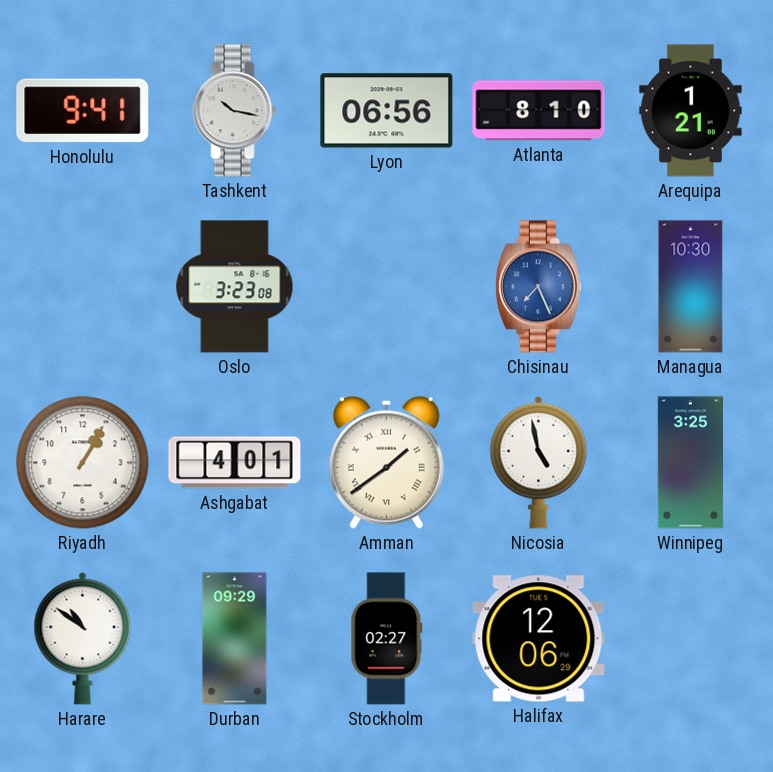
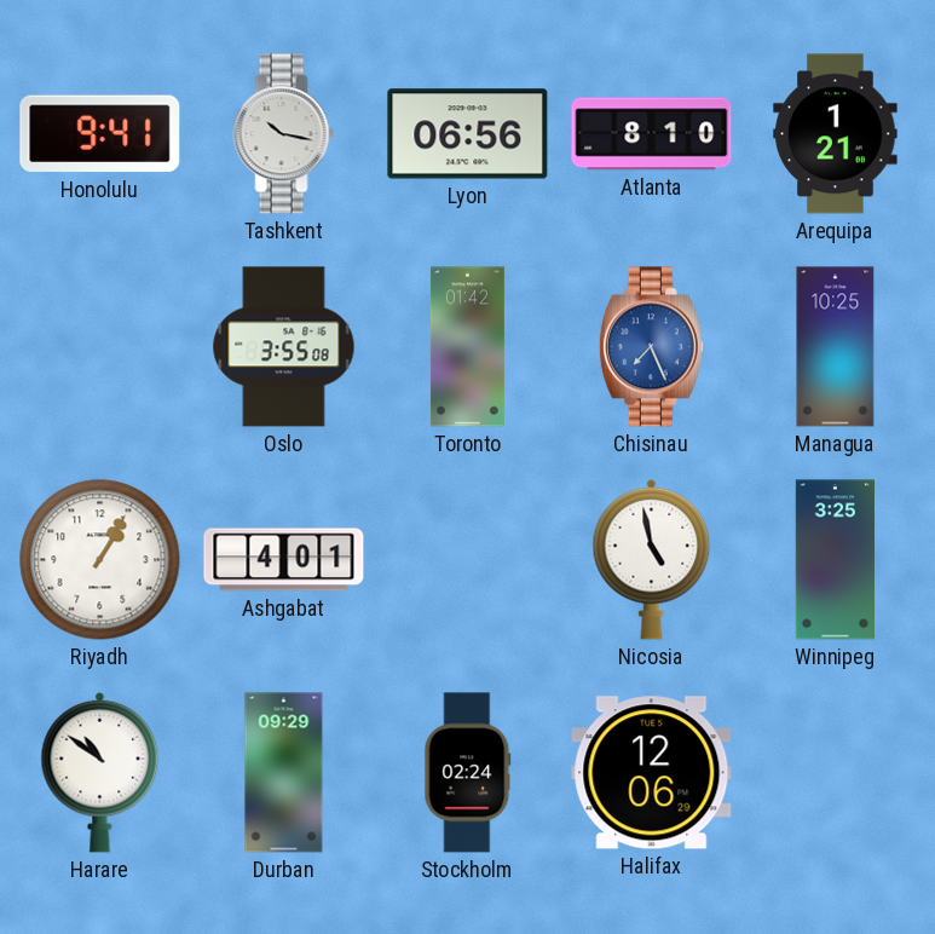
Oslo: 3:23 -> 3:55
Toronto: none -> 01:42
Managua: 10:30 -> 10:25
Amman: 1:39 -> none
Stockholm: 02:27 -> 02:24
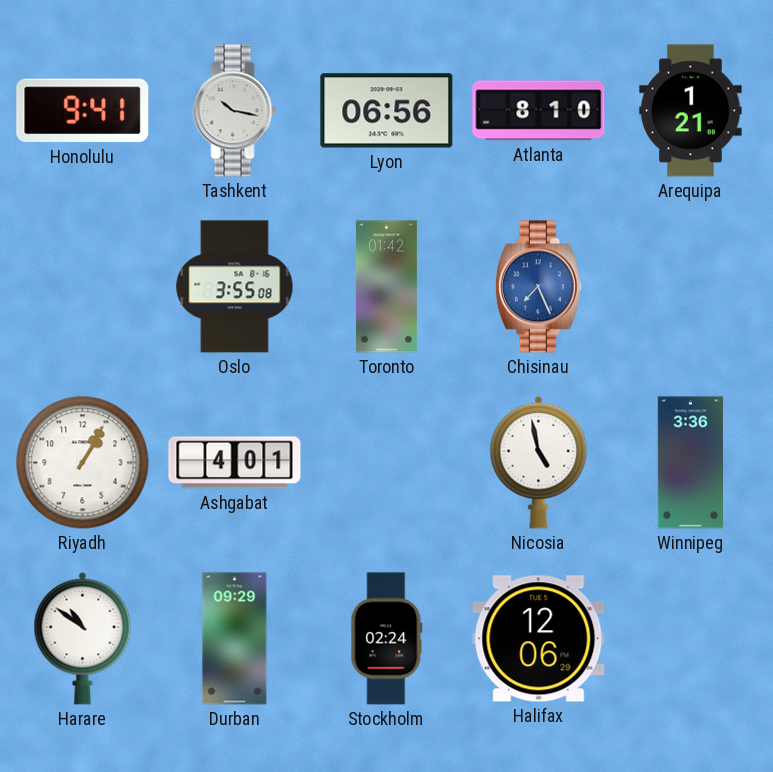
Managua: 10:25 -> none
Winnipeg: 3:25 -> 3:36
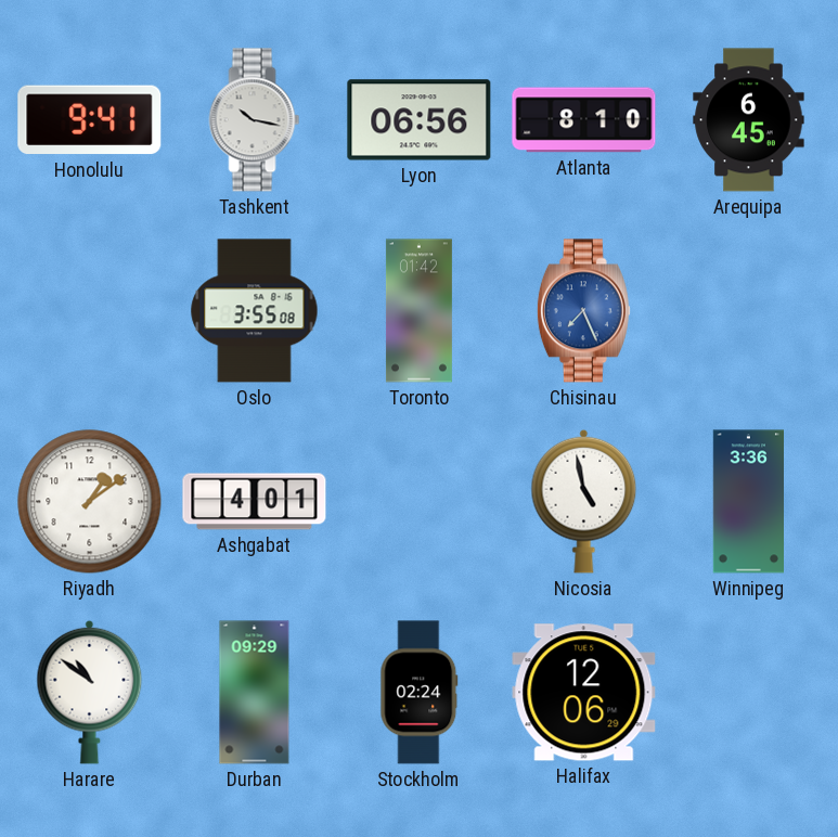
Arequipa: 1:21 -> 6:45
Riyadh: 1:05 -> 1:09
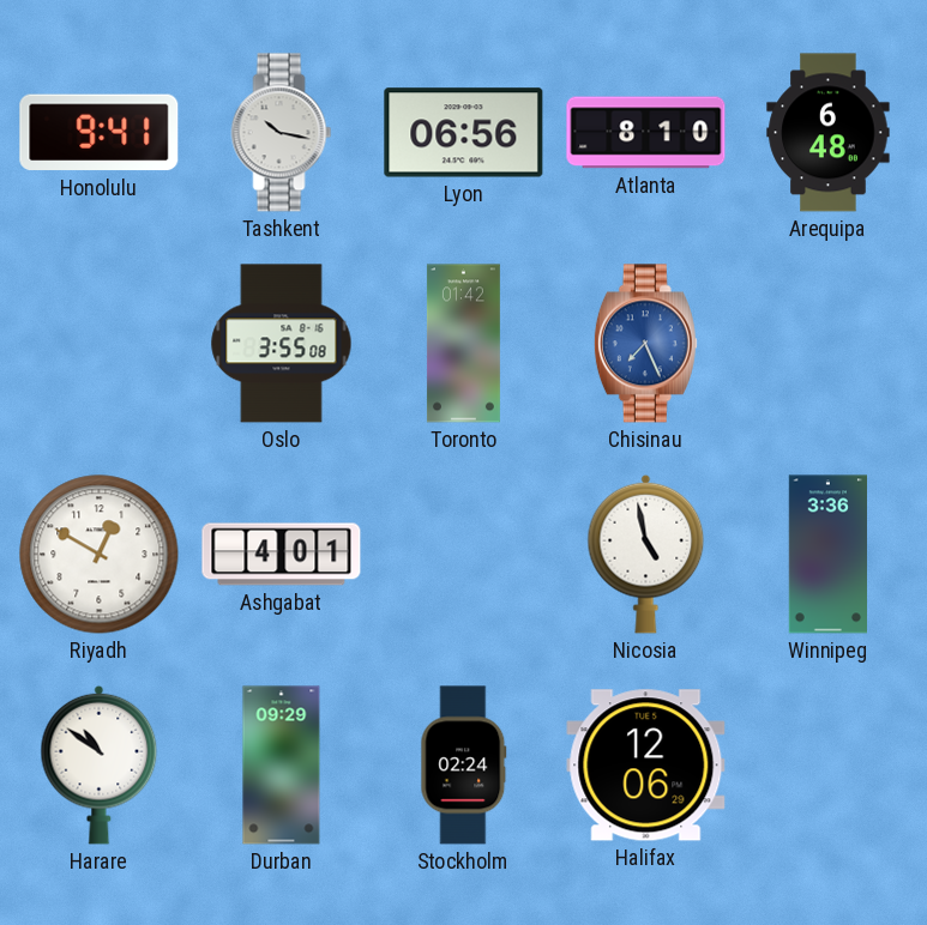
Arequipa: 6:45 -> 6:48
Riyadh: 1:09 -> 12:50
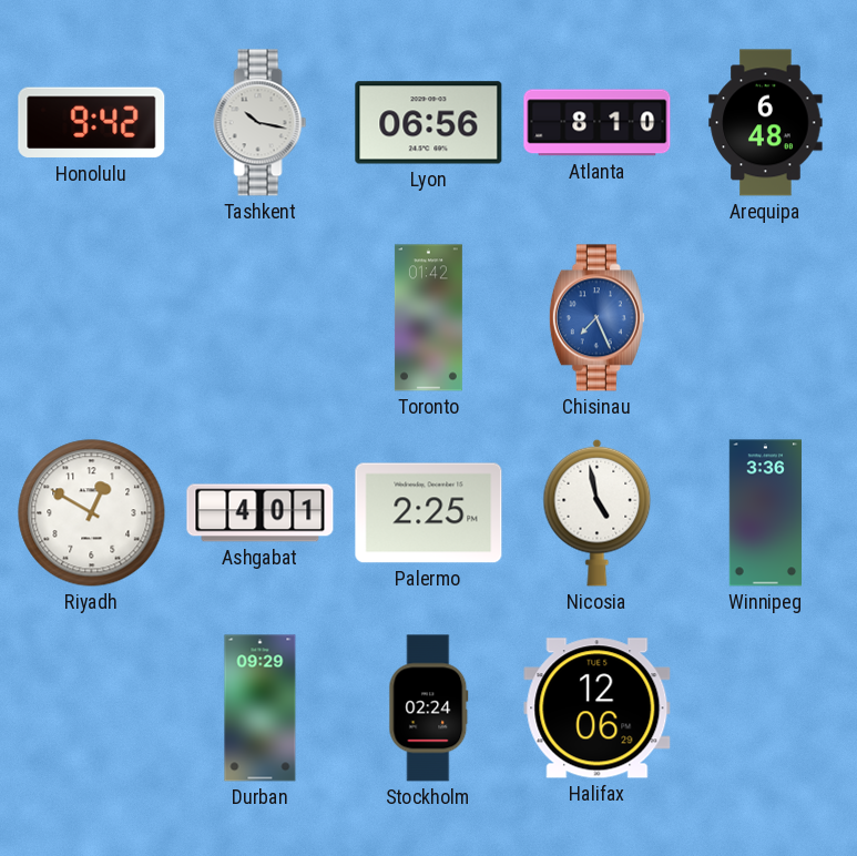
Honolulu: 9:41 -> 9:42
Oslo: 3:55 -> none
Palermo: none -> 2:25
Harare: 10:51 -> none
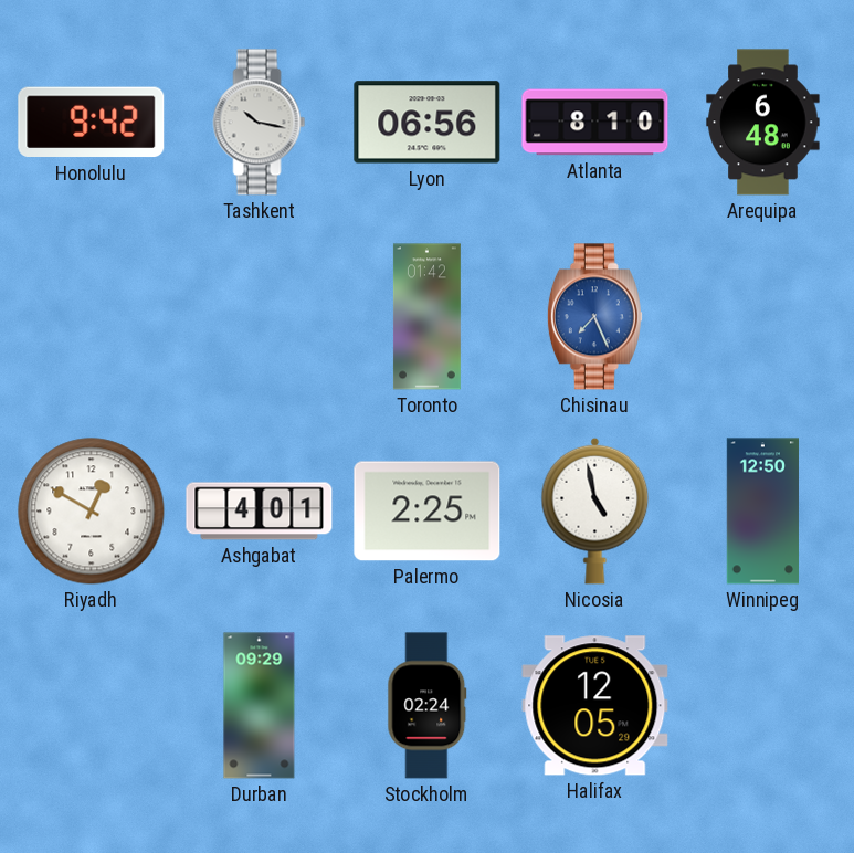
Winnipeg: 3:36 -> 12:50
Halifax: 12:06 -> 12:05
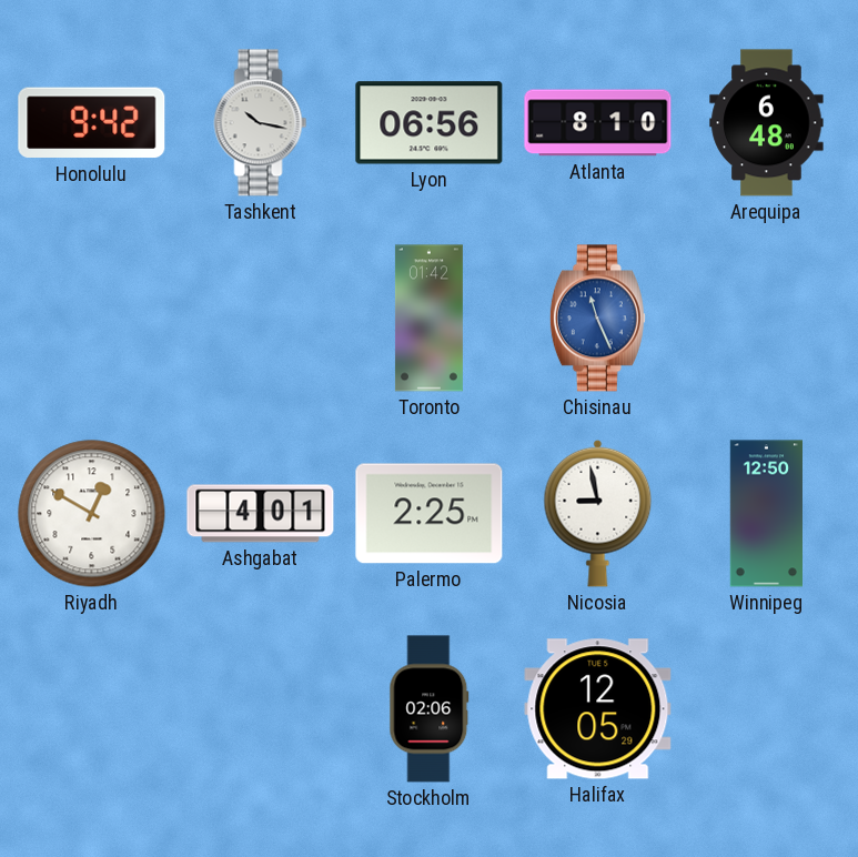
Chisinau: 7:26 -> 11:26
Nicosia: 4:58 -> 8:58
Durban: 09:29 -> none
Stockholm: 02:24 -> 02:06
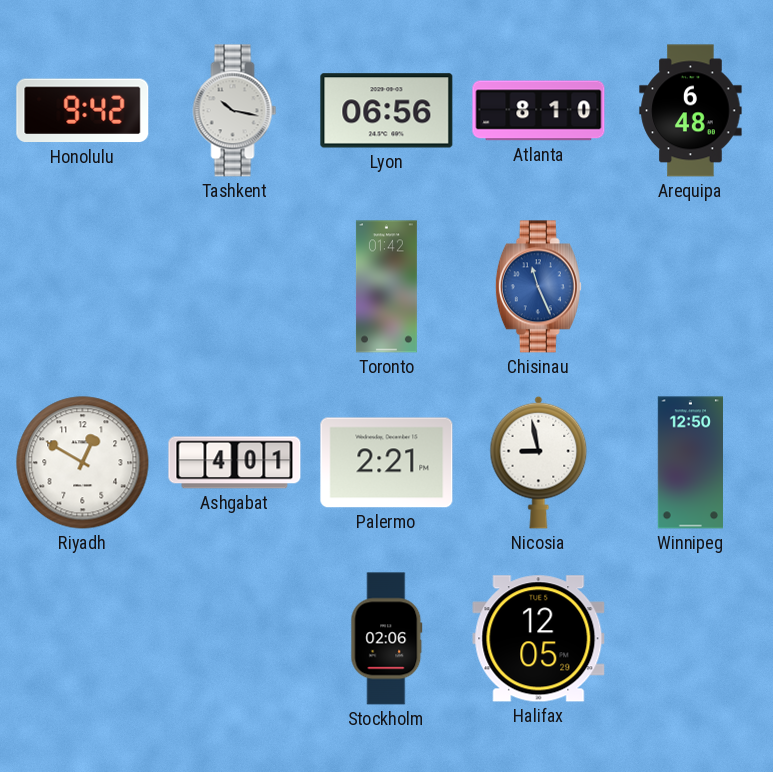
Palermo: 2:25 -> 2:21
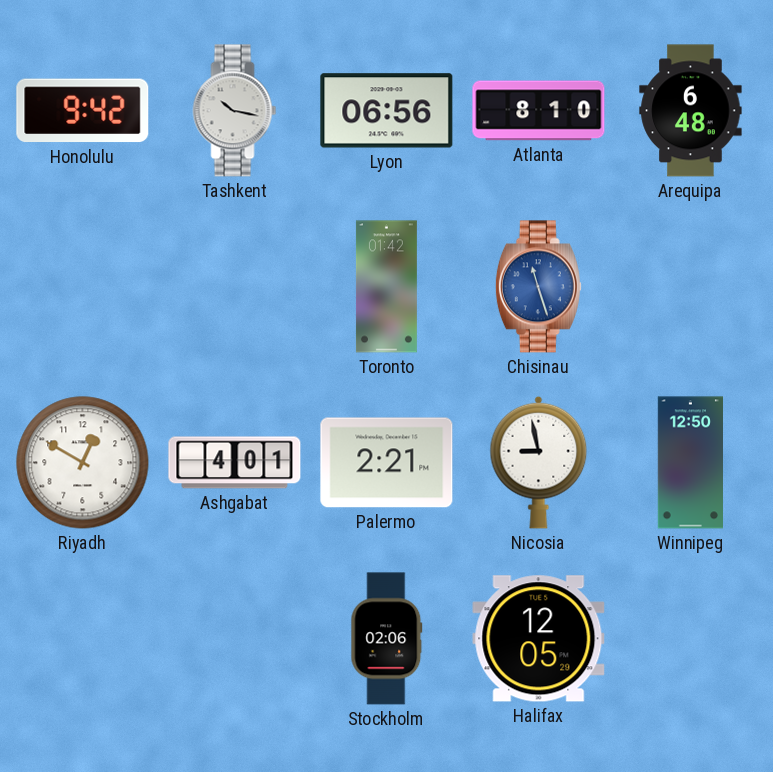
Chisinau: 11:26 -> 11:27
